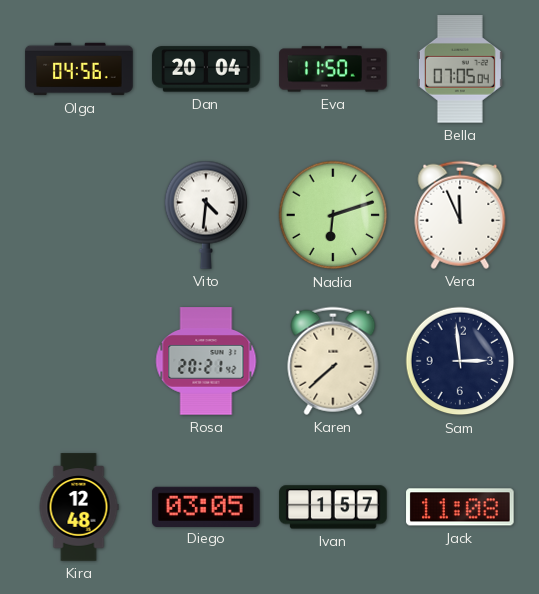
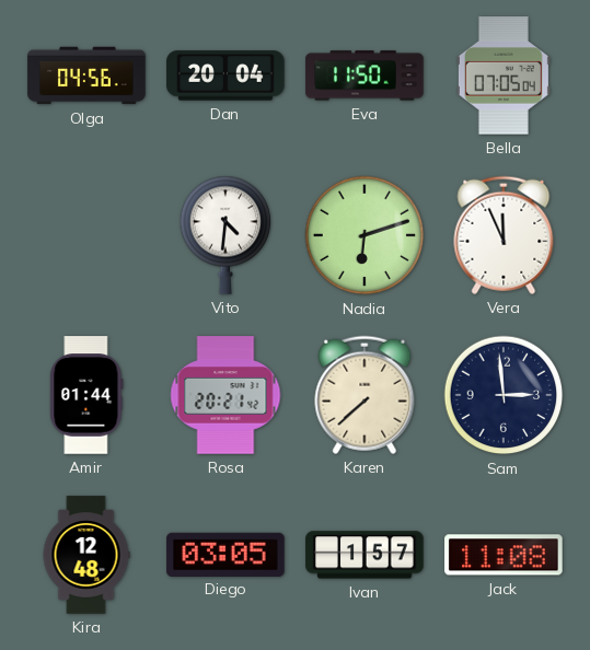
Amir: none -> 01:44
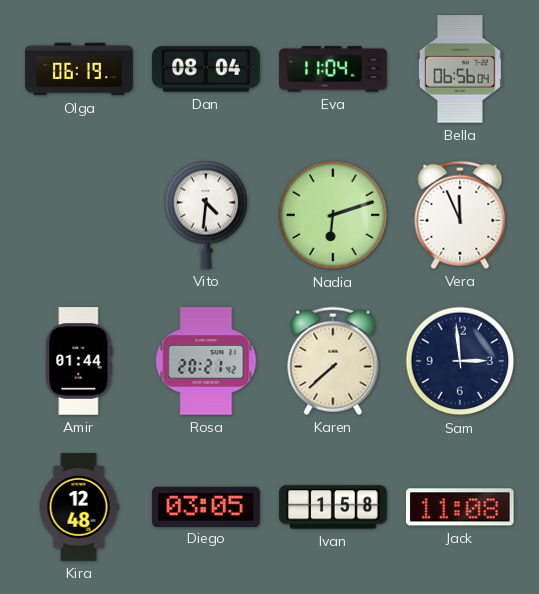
Olga: 04:56 -> 06:19
Dan: 20:04 -> 08:04
Eva: 11:50 -> 11:04
Bella: 07:05 -> 06:56
Ivan: 1:57 -> 1:58
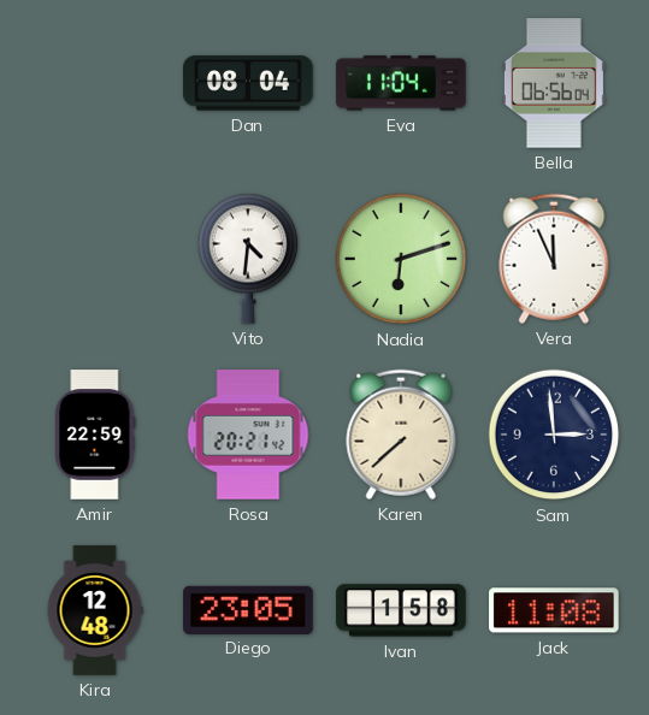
Olga: 06:19 -> none
Amir: 01:44 -> 22:59
Diego: 03:05 -> 23:05
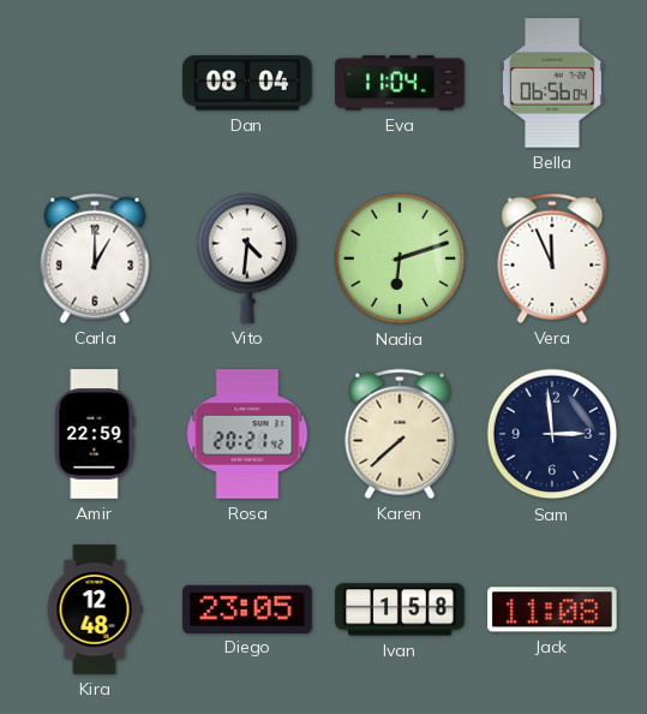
Carla: none -> 1:00
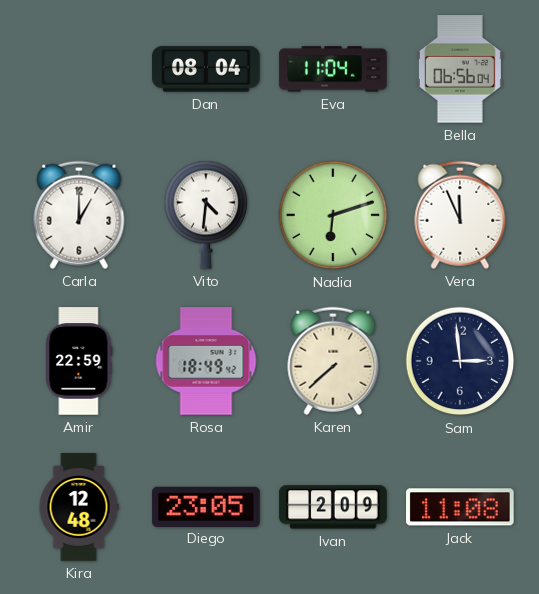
Rosa: 20:21 -> 18:49
Ivan: 1:58 -> 2:09
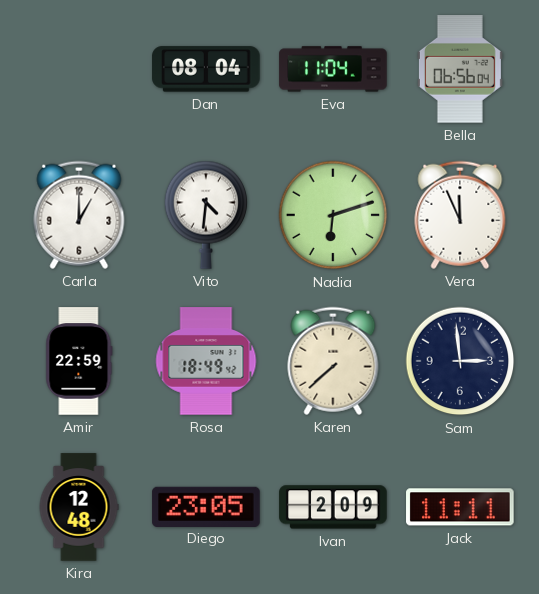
Jack: 11:08 -> 11:11
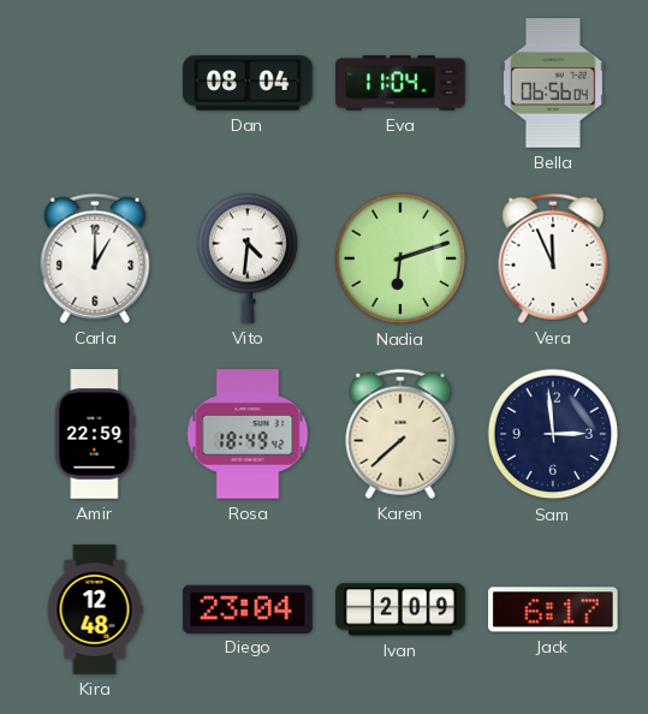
Diego: 23:05 -> 23:04
Jack: 11:11 -> 6:17
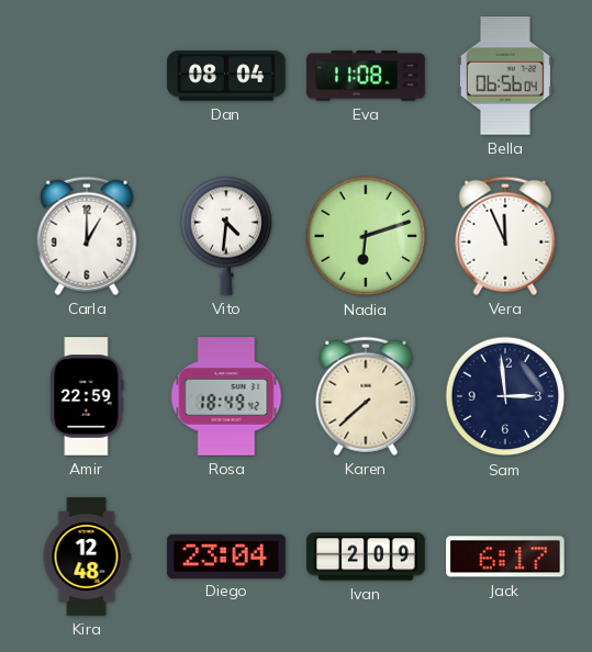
Eva: 11:04 -> 11:08
